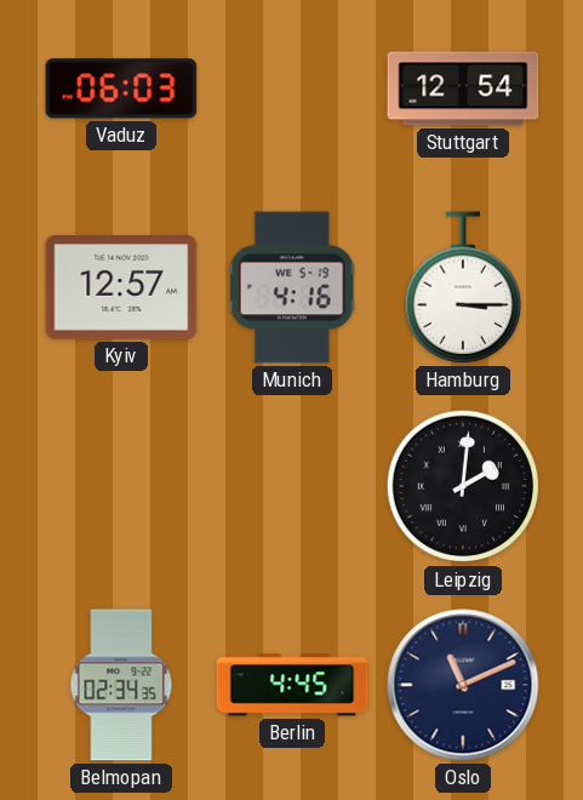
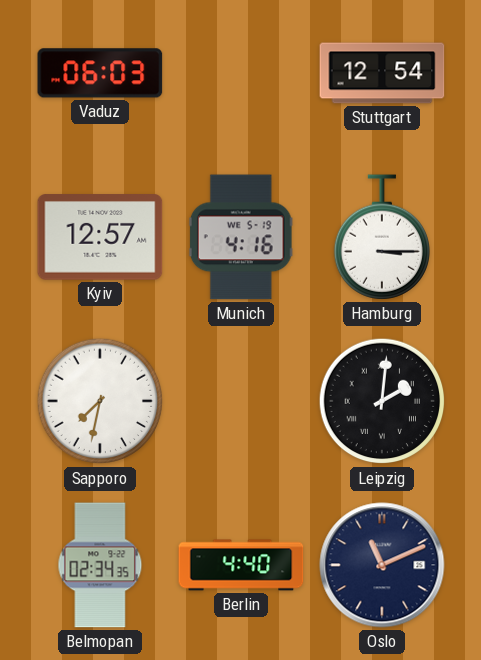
Sapporo: none -> 7:32
Berlin: 4:45 -> 4:40
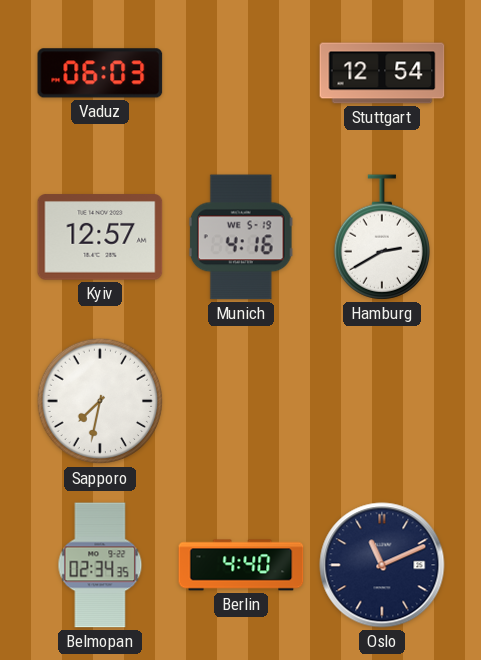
Hamburg: 3:15 -> 2:40
Leipzig: 2:01 -> none
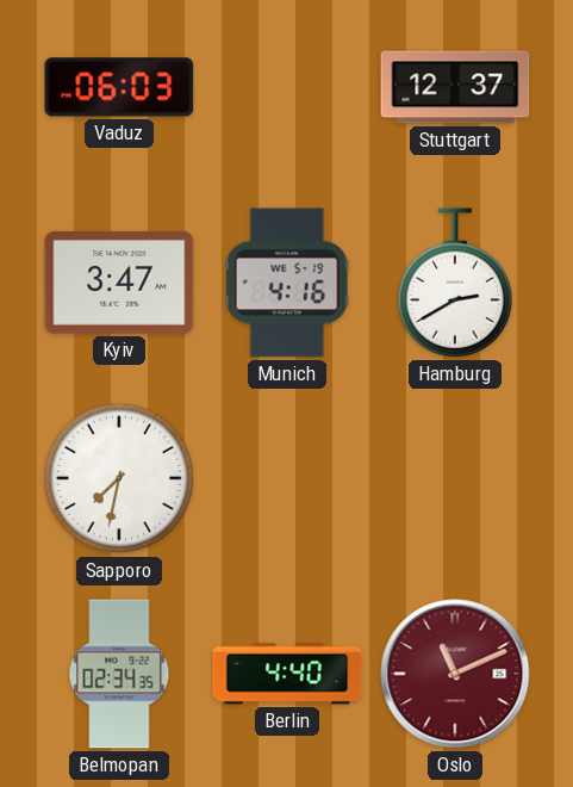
Stuttgart: 12:54 -> 12:37
Kyiv: 12:57 -> 3:47
Oslo dial: navy -> burgundy
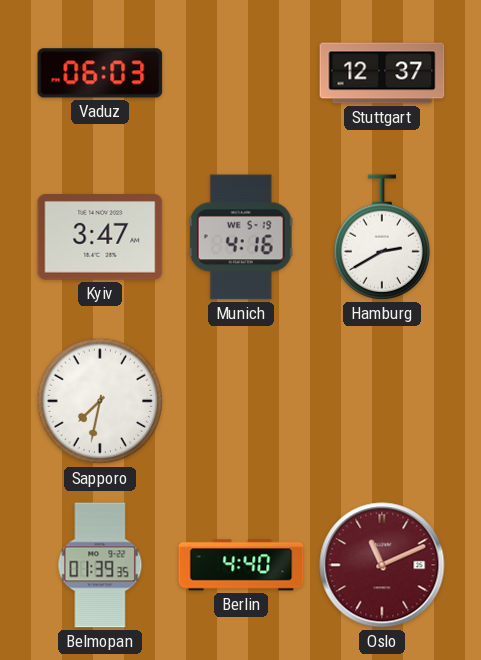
Belmopan: 02:34 -> 01:39
